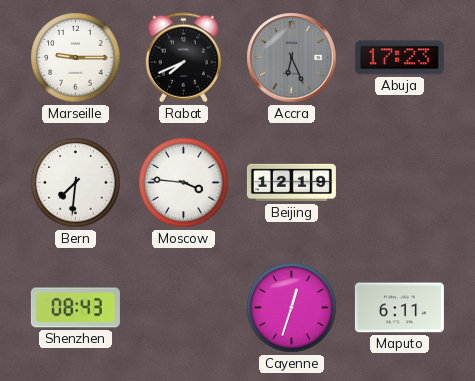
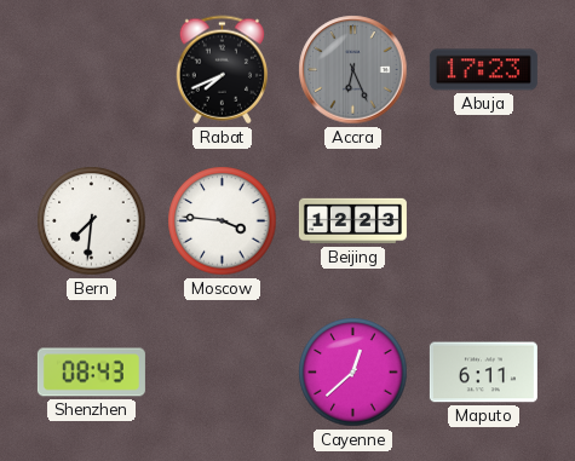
Marseille: 9:15 -> none
Beijing: 12:19 -> 12:23
Cayenne: 12:33 -> 12:38
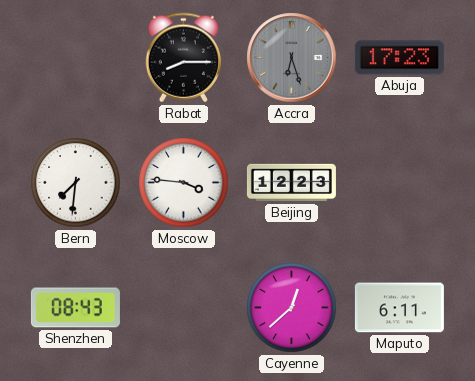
Rabat: 7:41 -> 8:15
Accra: 6:26 -> 6:27
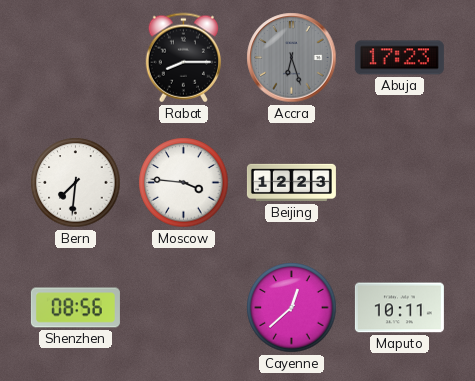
Shenzhen: 08:43 -> 08:56
Maputo: 6:11 -> 10:11
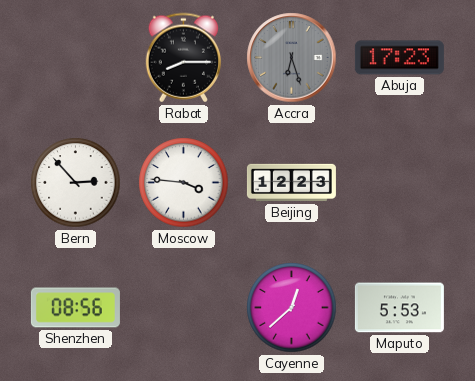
Bern: 7:31 -> 2:53
Maputo: 10:11 -> 5:53
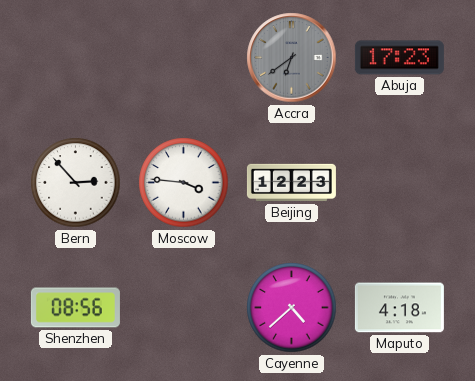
Rabat: 8:15 -> none
Accra: 6:27 -> 6:39
Cayenne: 12:38 -> 4:38
Maputo: 5:53 -> 4:18
